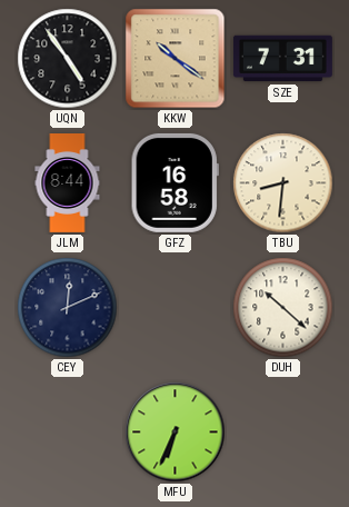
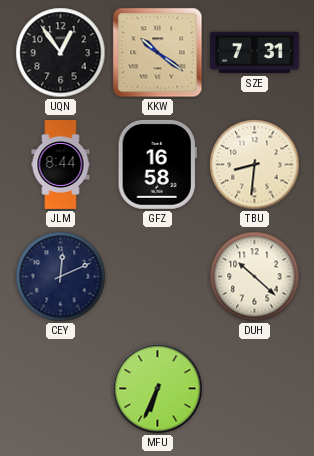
UQN: 4:54 -> 12:54
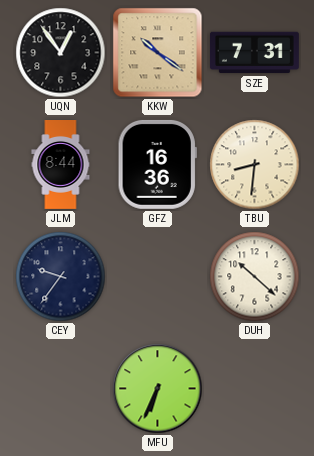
GFZ: 16:58 -> 16:36
CEY: 12:11 -> 9:36
